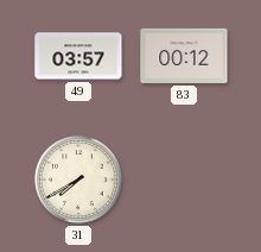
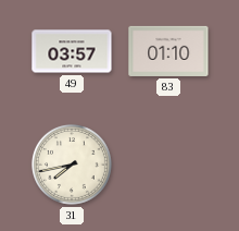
83: 00:12 -> 01:10
31: 7:40 -> 7:43
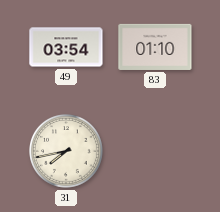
49: 03:57 -> 03:54
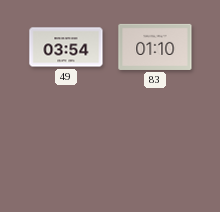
31: 7:43 -> none
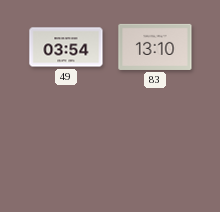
83: 01:10 -> 13:10
